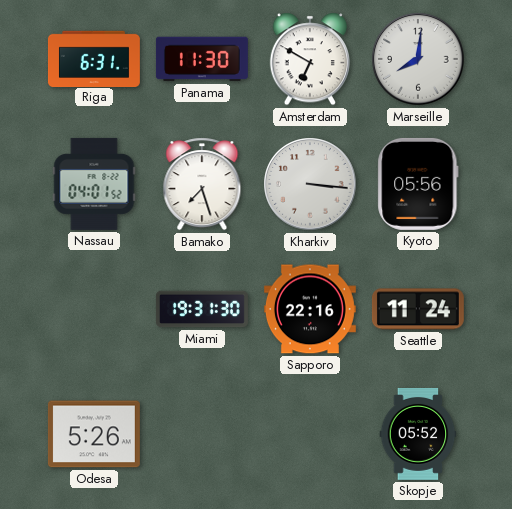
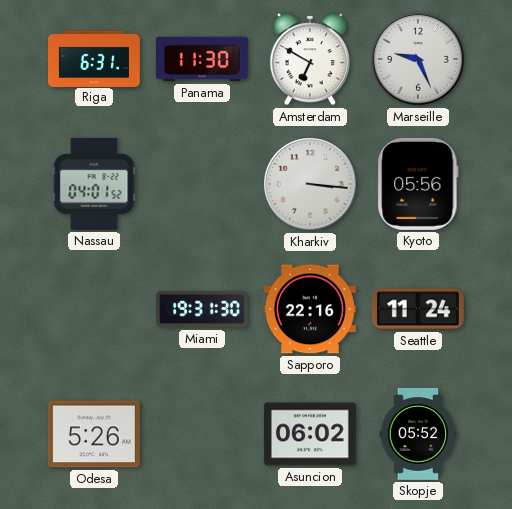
Marseille: 8:01 -> 9:26
Bamako: 7:27 -> none
Asuncion: none -> 06:02
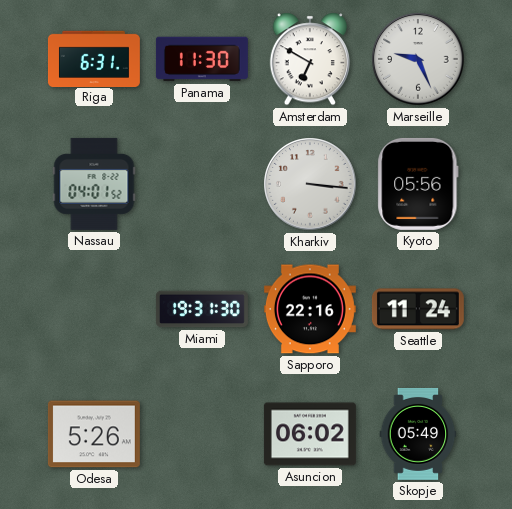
Skopje: 05:52 -> 05:49
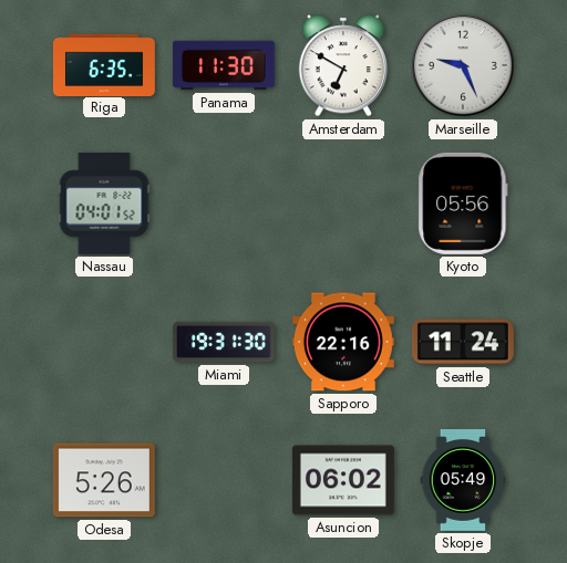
Riga: 6:31 -> 6:35
Kharkiv: 3:16 -> none
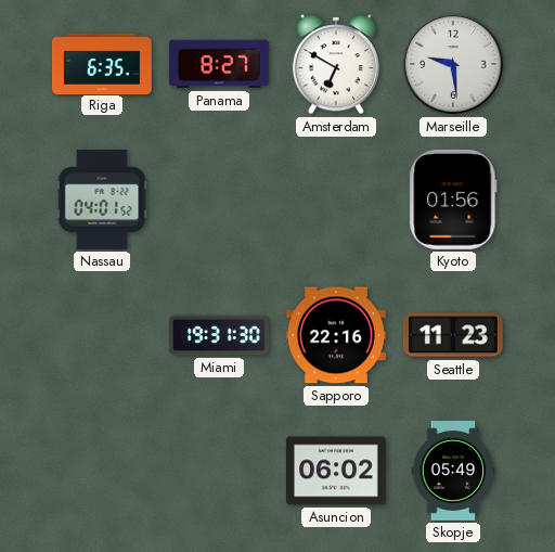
Panama: 11:30 -> 8:27
Marseille: 9:26 -> 9:29
Kyoto: 05:56 -> 01:56
Seattle: 11:24 -> 11:23
Odesa: 5:26 -> none
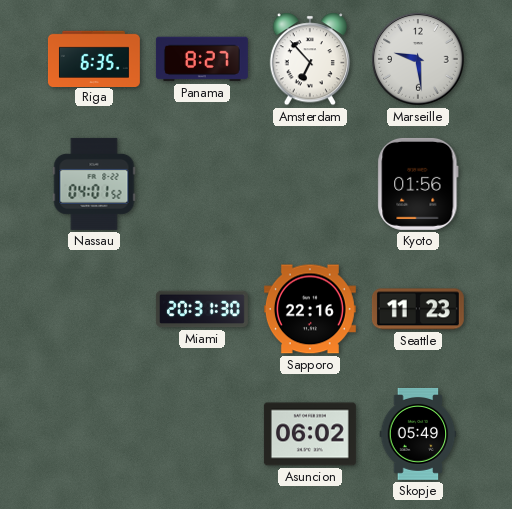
Amsterdam: 6:50 -> 6:53
Miami: 19:31 -> 20:31
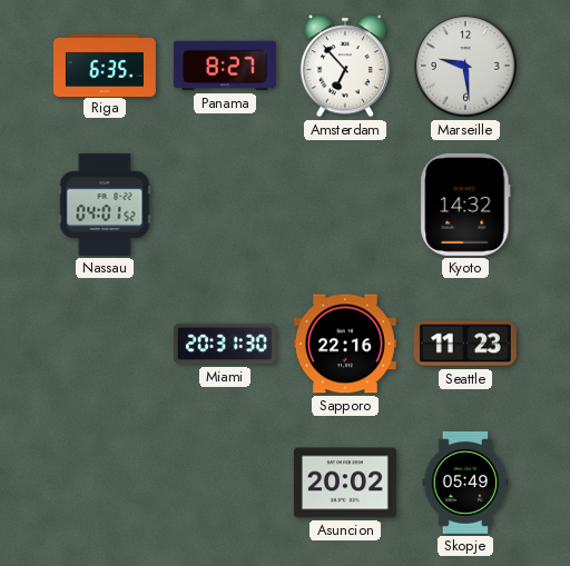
Kyoto: 01:56 -> 14:32
Asuncion: 06:02 -> 20:02
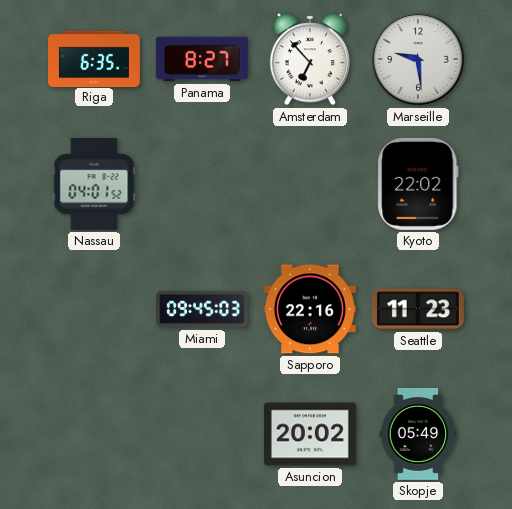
Kyoto: 14:32 -> 22:02
Miami: 20:31 -> 09:45
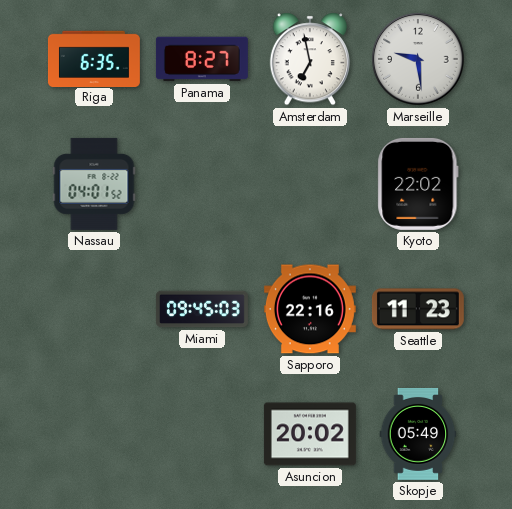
Amsterdam: 6:53 -> 6:58
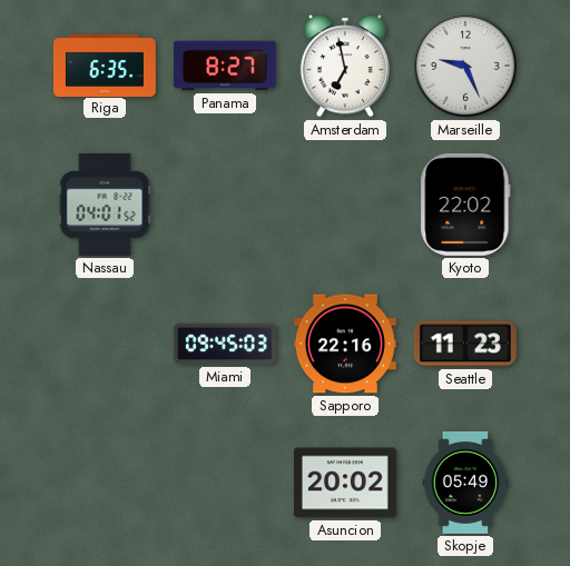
Marseille: 9:29 -> 9:26
